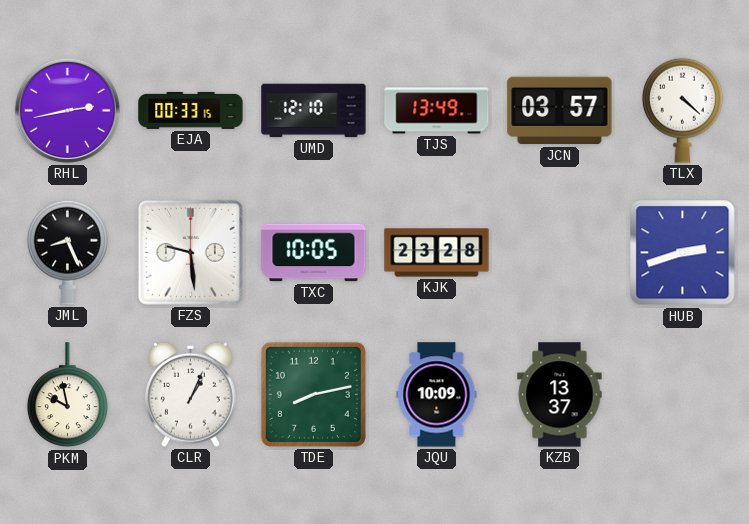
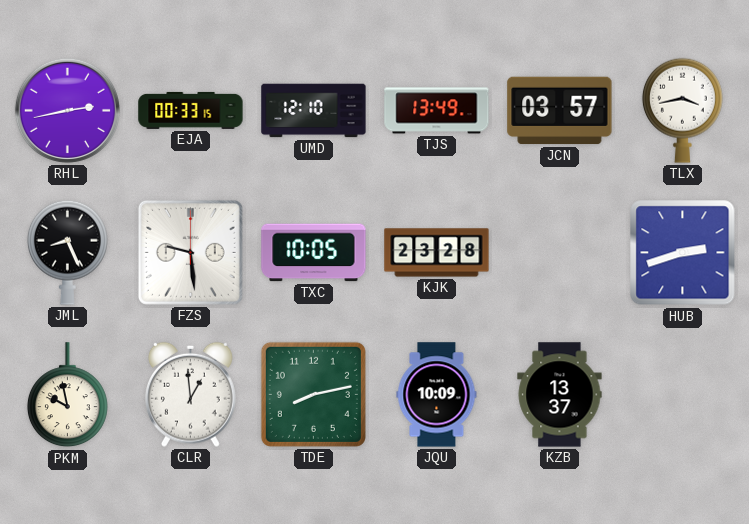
TLX: 4:22 -> 3:43
CLR: 1:04 -> 12:59
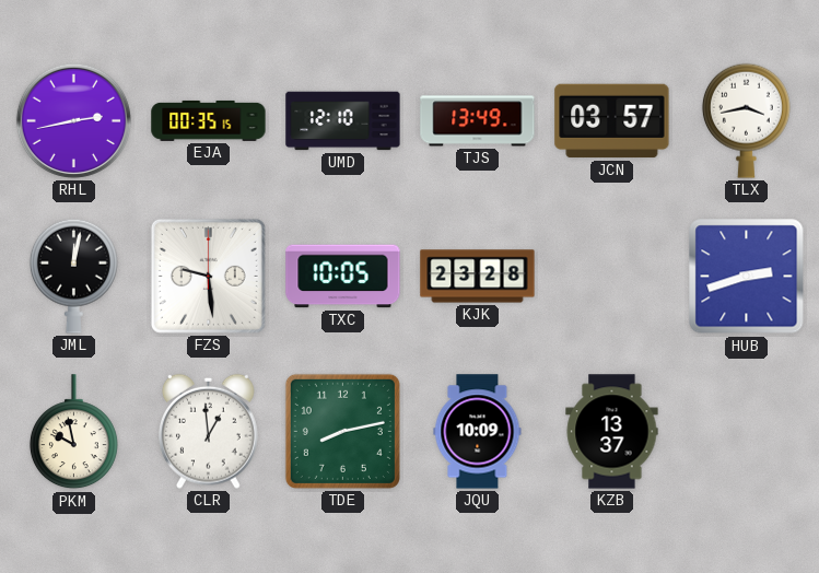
EJA: 00:33 -> 00:35
JML: 8:26 -> 12:02
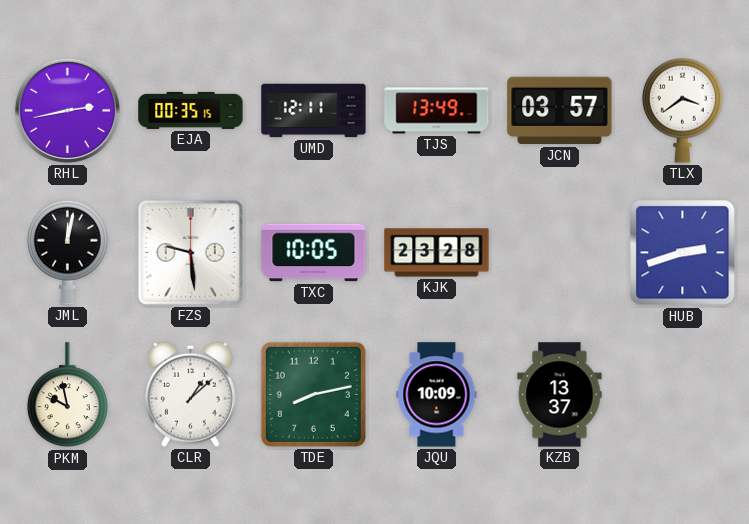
UMD: 12:10 -> 12:11
TLX: 3:43 -> 3:39
CLR: 12:59 -> 1:08
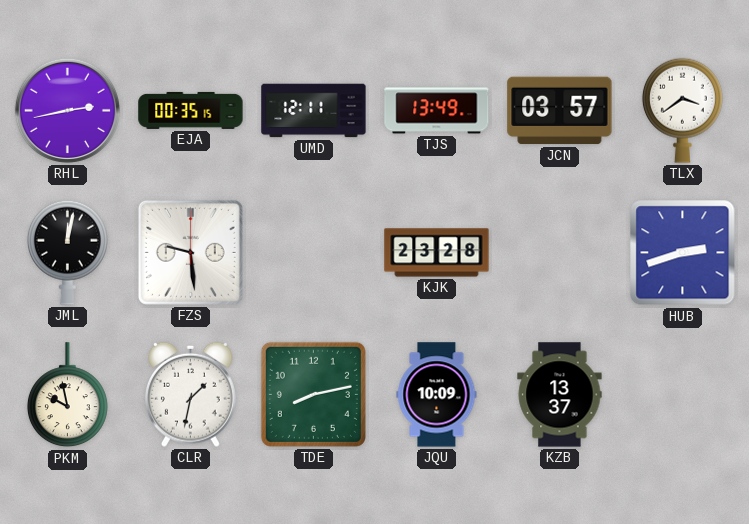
TXC: 10:05 -> none
CLR: 1:08 -> 1:32
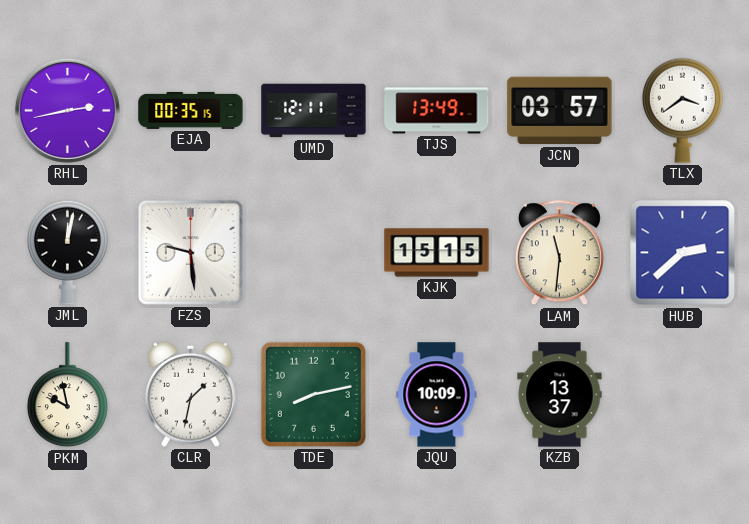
KJK: 23:28 -> 15:15
LAM: none -> 11:31
HUB: 2:42 -> 2:38
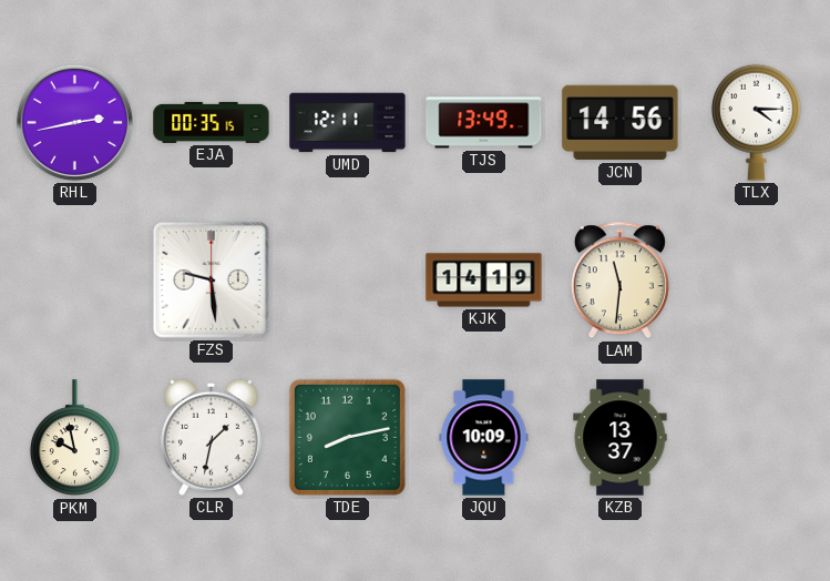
JCN: 03:57 -> 14:56
TLX: 3:39 -> 4:15
JML: 12:02 -> none
KJK: 15:15 -> 14:19
HUB: 2:38 -> none
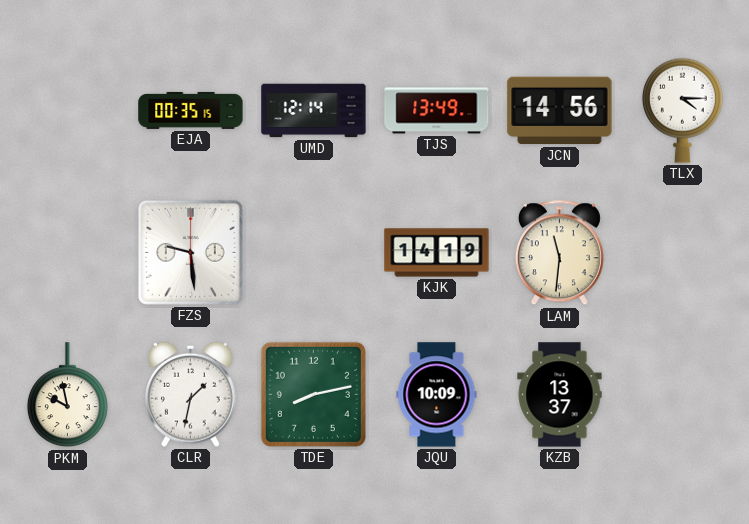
RHL: 2:43 -> none
UMD: 12:11 -> 12:14
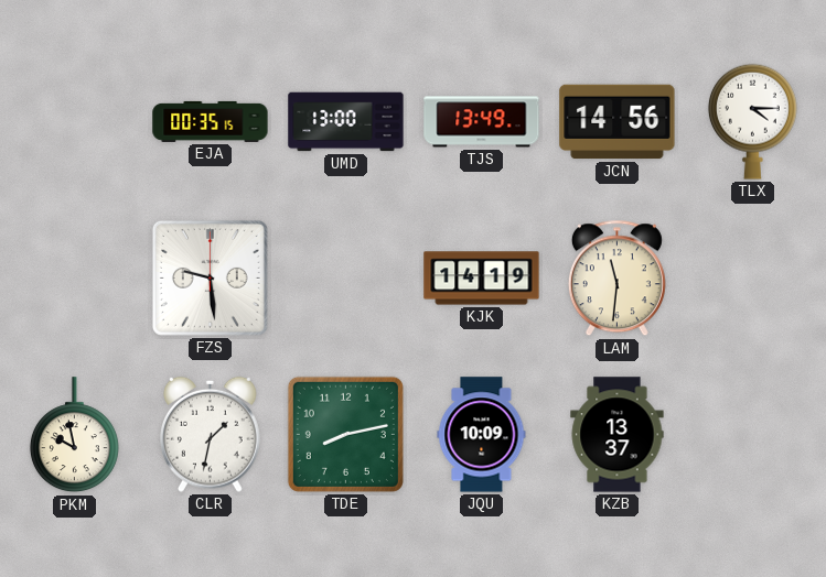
UMD: 12:14 -> 13:00
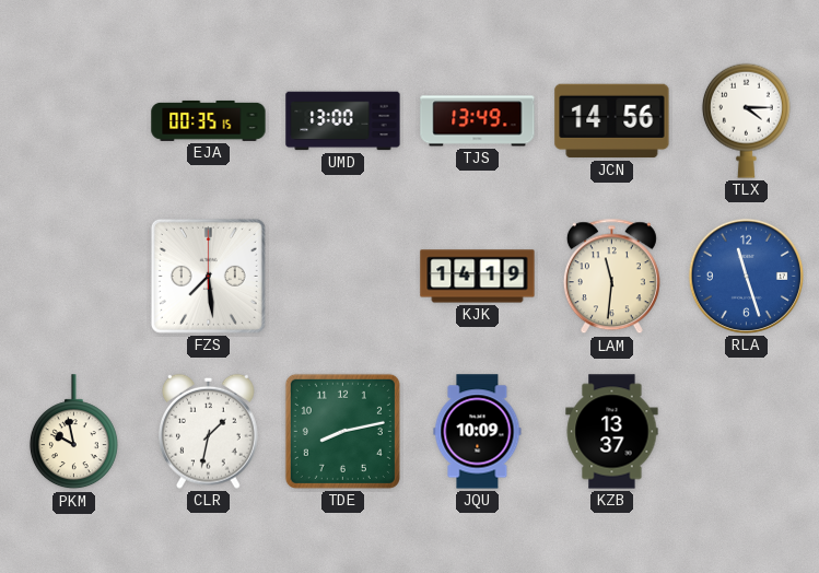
FZS: 9:29 -> 7:29
RLA: none -> 11:27
